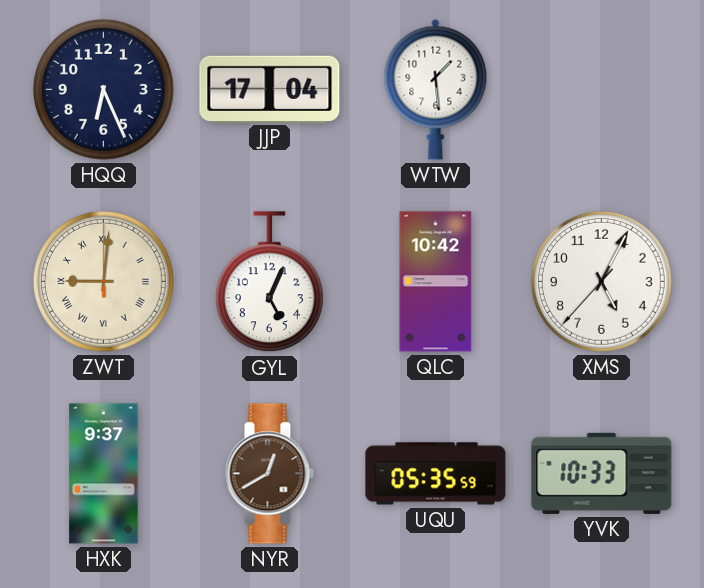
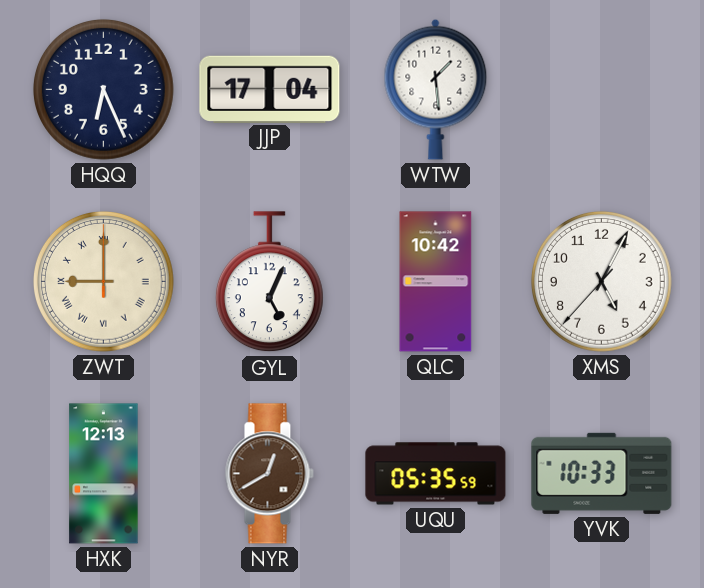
ZWT: 9:01 -> 9:00
HXK: 9:37 -> 12:13
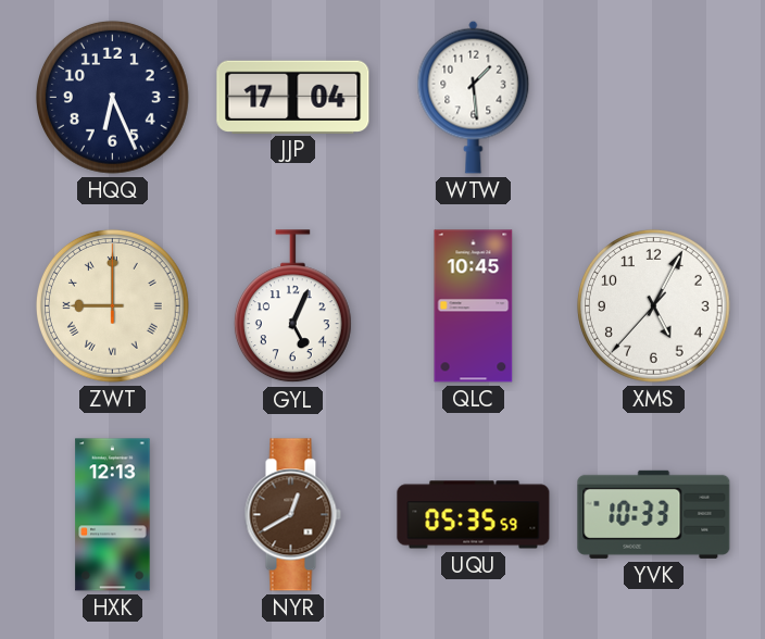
QLC: 10:42 -> 10:45
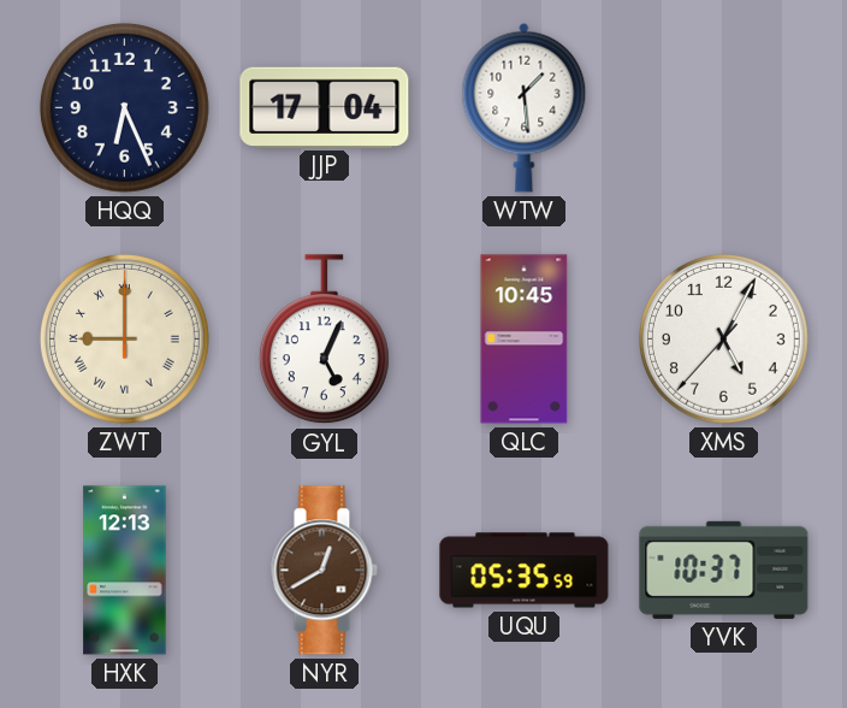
YVK: 10:33 -> 10:37
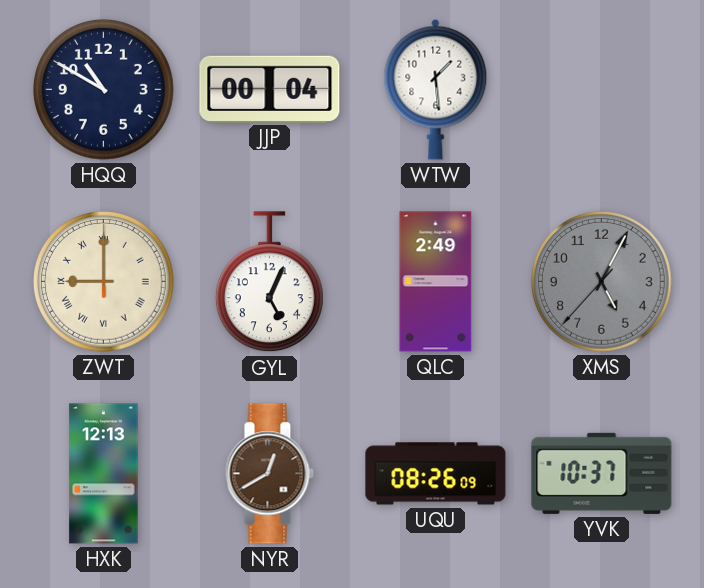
HQQ: 6:26 -> 10:50
JJP: 17:04 -> 00:04
QLC: 10:45 -> 2:49
XMS dial: white -> grey
UQU: 05:35 -> 08:26
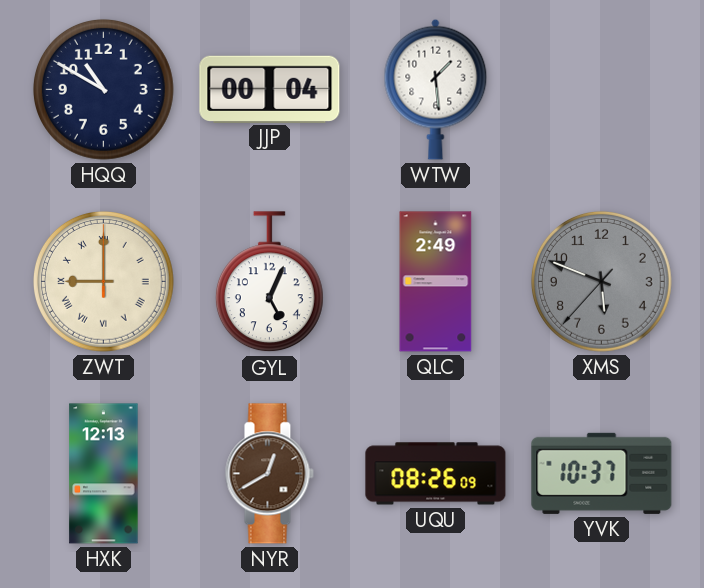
XMS: 5:04 -> 5:48
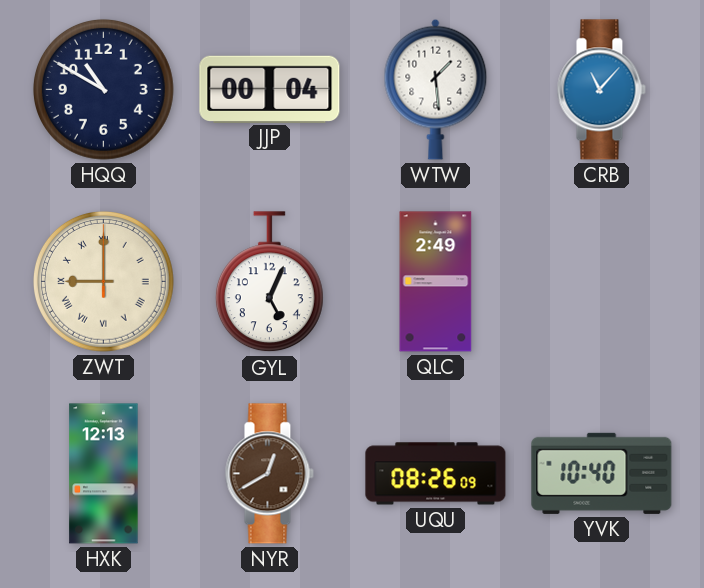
CRB: none -> 11:07
XMS: 5:48 -> none
YVK: 10:37 -> 10:40
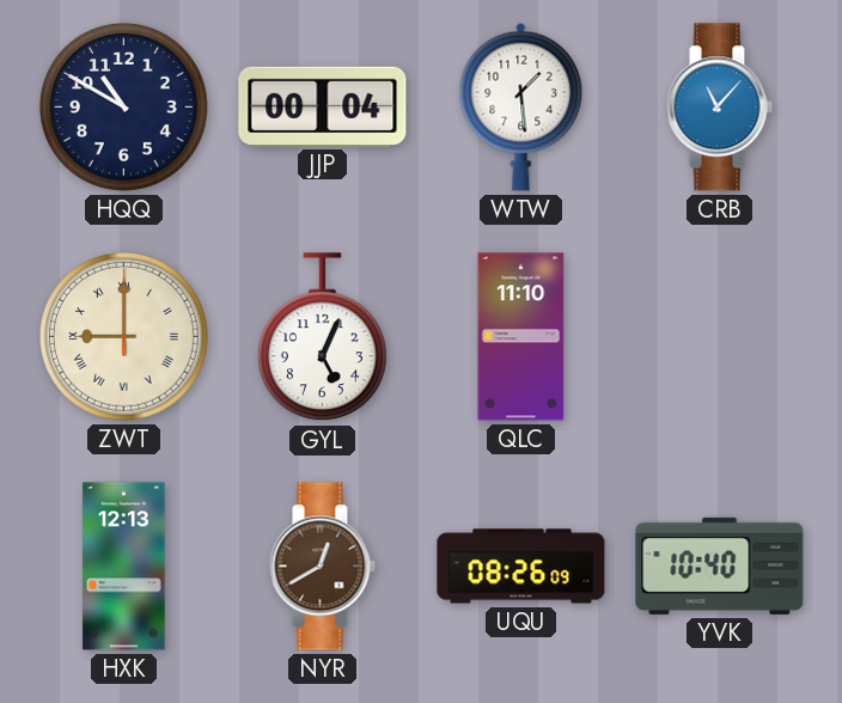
QLC: 2:49 -> 11:10
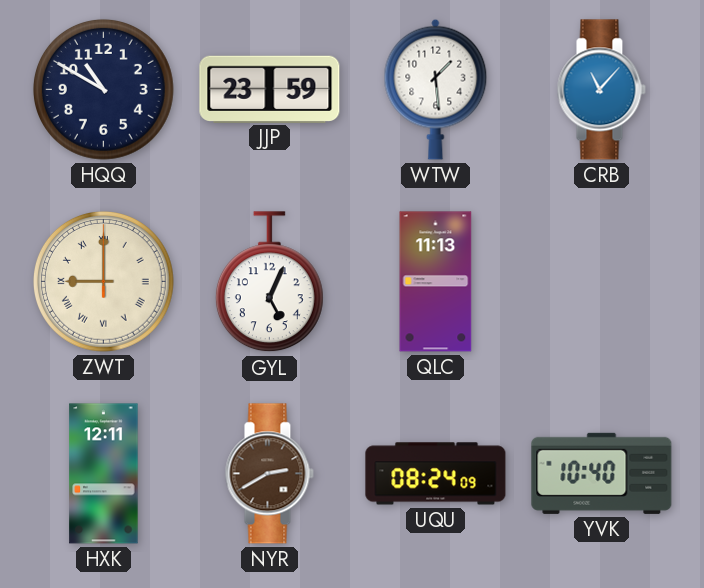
JJP: 00:04 -> 23:59
QLC: 11:10 -> 11:13
HXK: 12:13 -> 12:11
NYR: 12:40 -> 2:40
UQU: 08:26 -> 08:24
